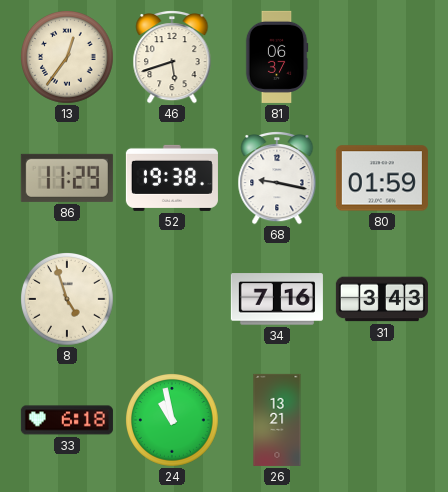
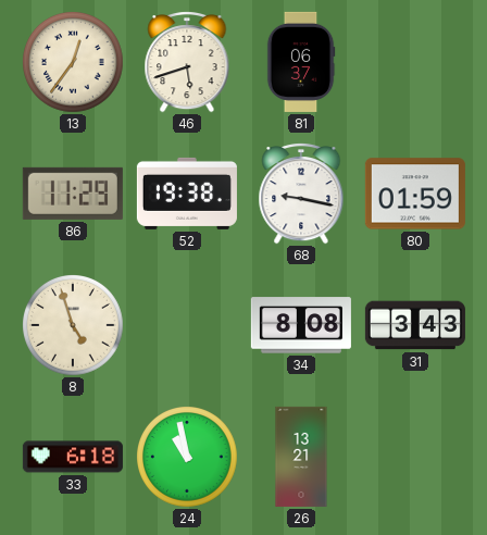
34: 7:16 -> 8:08
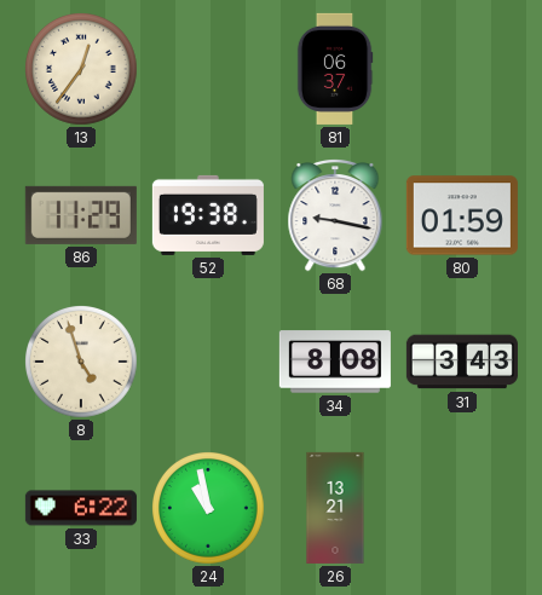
46: 5:42 -> none
33: 6:18 -> 6:22
